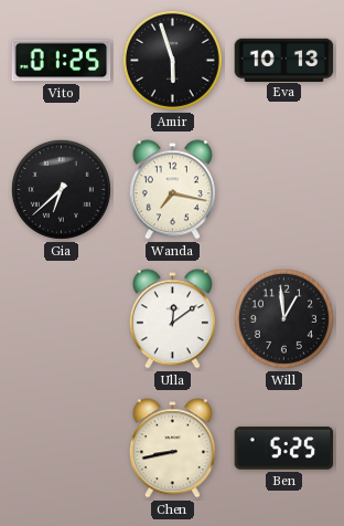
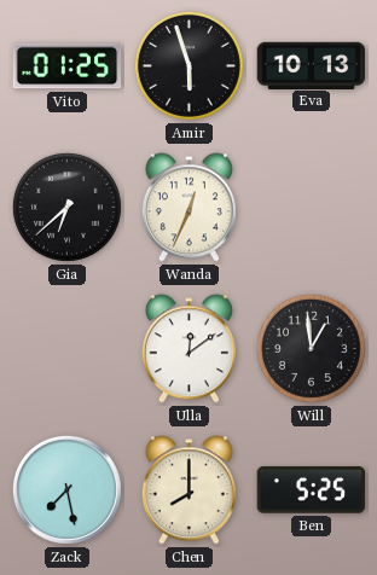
Wanda: 7:17 -> 12:34
Zack: none -> 7:28
Chen: 8:43 -> 8:00
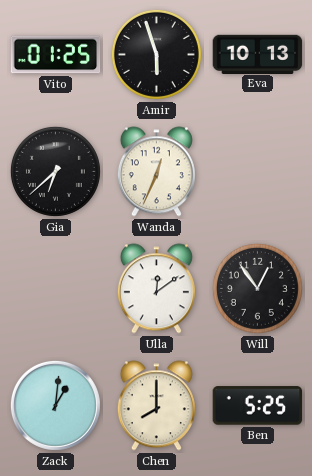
Will: 12:59 -> 12:54
Zack: 7:28 -> 1:01
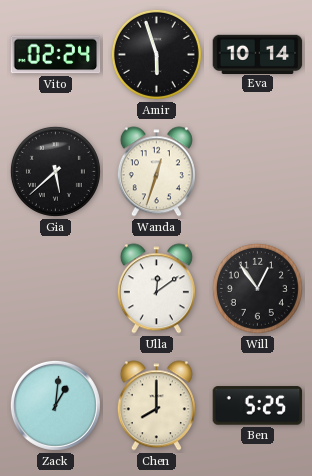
Vito: 01:25 -> 02:24
Eva: 10:13 -> 10:14
Gia: 6:38 -> 5:38
Wanda: 12:34 -> 12:33
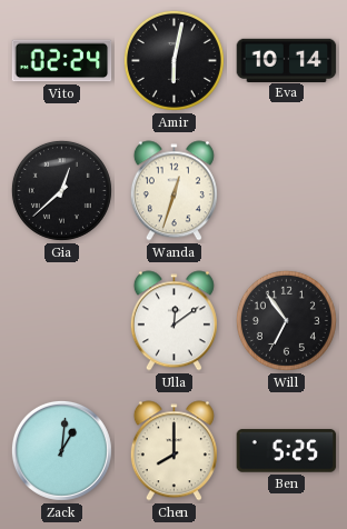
Amir: 5:57 -> 6:02
Gia: 5:38 -> 12:38
Will: 12:54 -> 6:54
